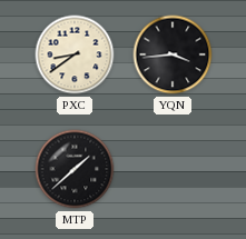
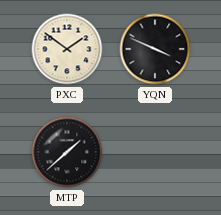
PXC: 8:39 -> 1:51
YQN: 3:44 -> 3:49
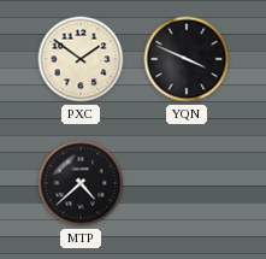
MTP: 1:38 -> 4:38
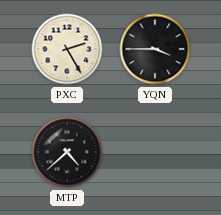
PXC: 1:51 -> 2:25
YQN: 3:49 -> 3:45
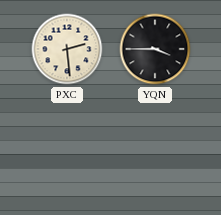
PXC: 2:25 -> 2:29
MTP: 4:38 -> none
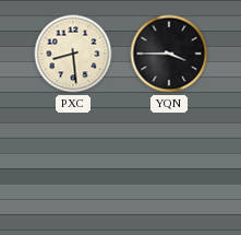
PXC: 2:29 -> 8:29
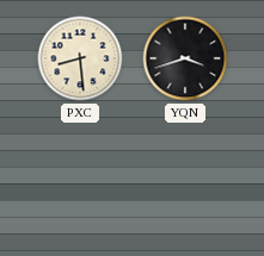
YQN: 3:45 -> 3:42
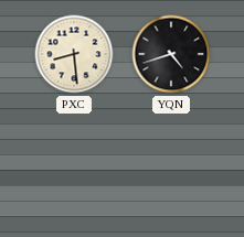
YQN: 3:42 -> 4:42
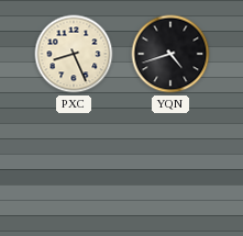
PXC: 8:29 -> 8:26
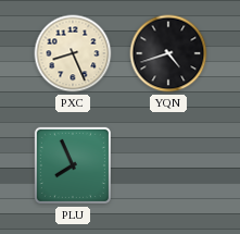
PLU: none -> 7:56
